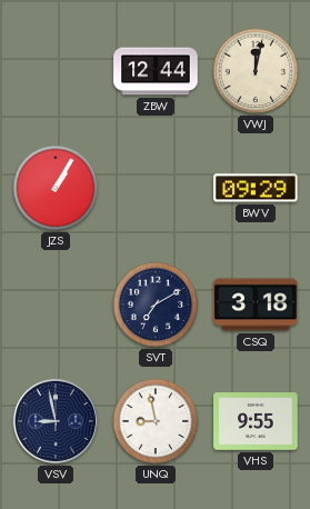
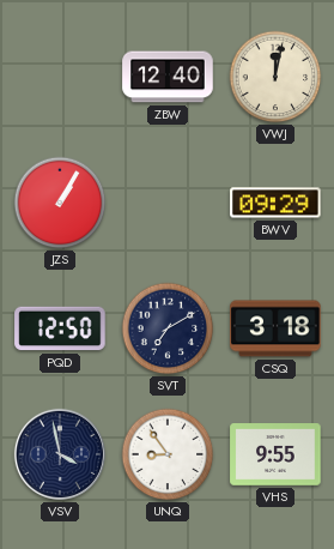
ZBW: 12:44 -> 12:40
PQD: none -> 12:50
VSV: 8:58 -> 3:58
UNQ: 8:58 -> 8:54
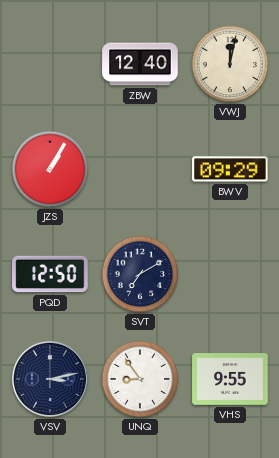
CSQ: 3:18 -> none
VSV: 3:58 -> 3:13
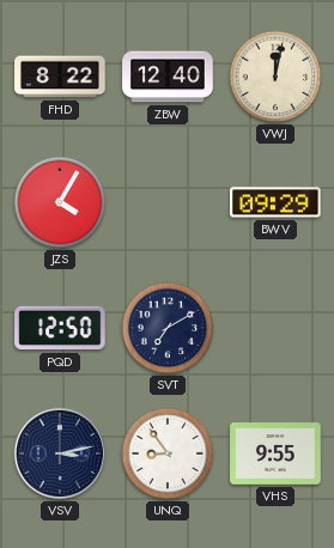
FHD: none -> 8:22
JZS: 1:05 -> 4:05
